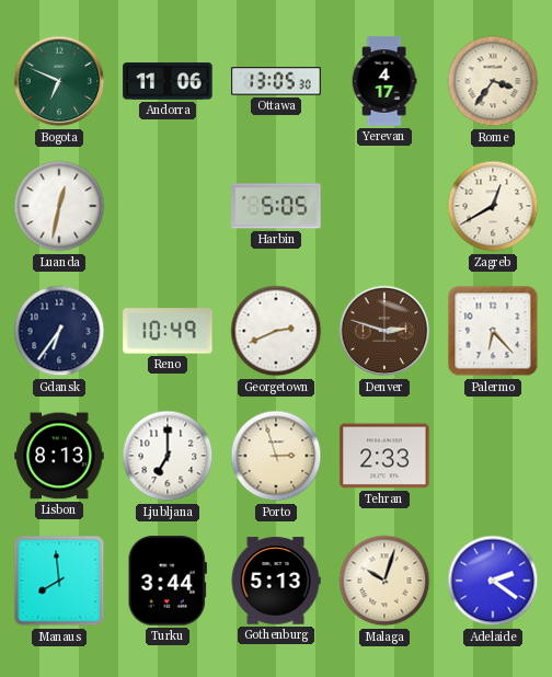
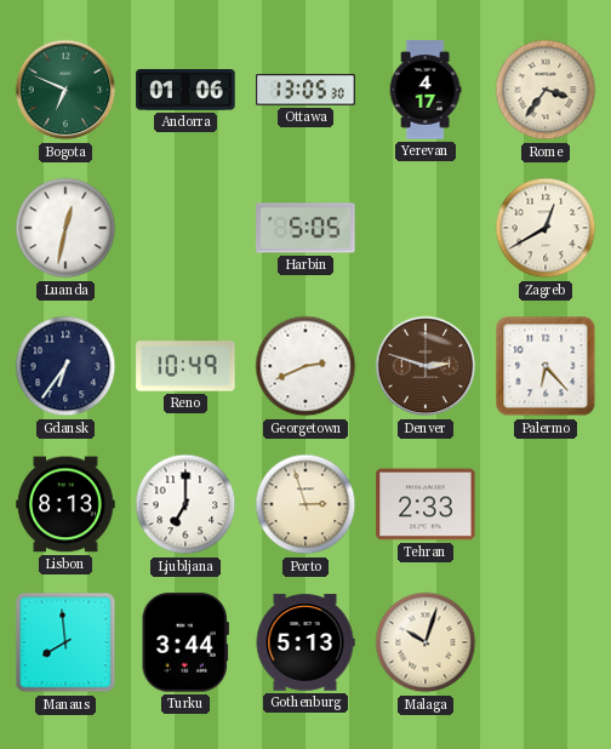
Andorra: 11:06 -> 01:06
Adelaide: 2:21 -> none
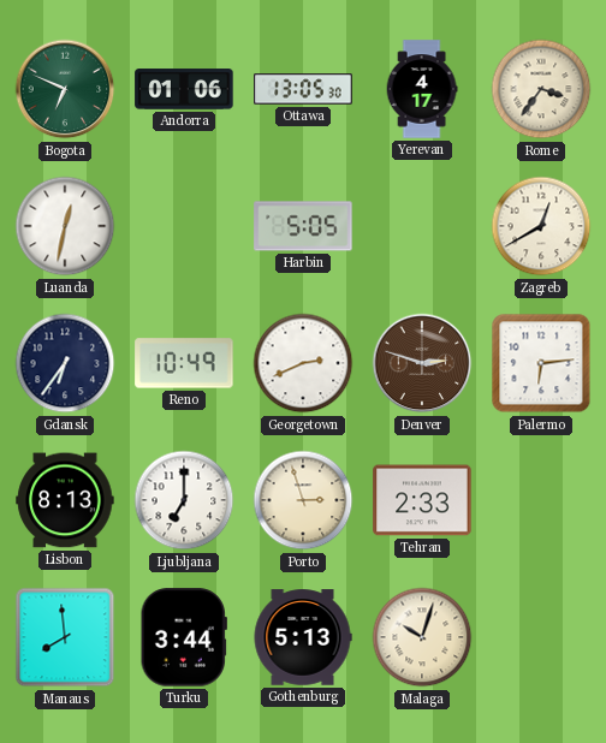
Palermo: 6:23 -> 6:14
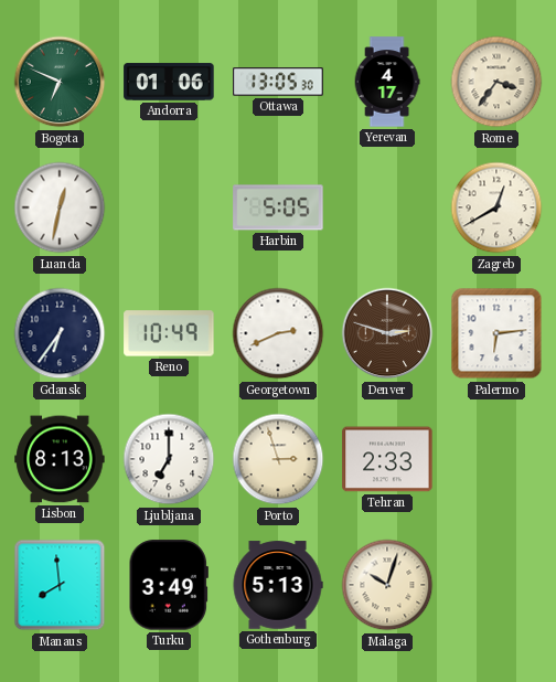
Turku: 3:44 -> 3:49
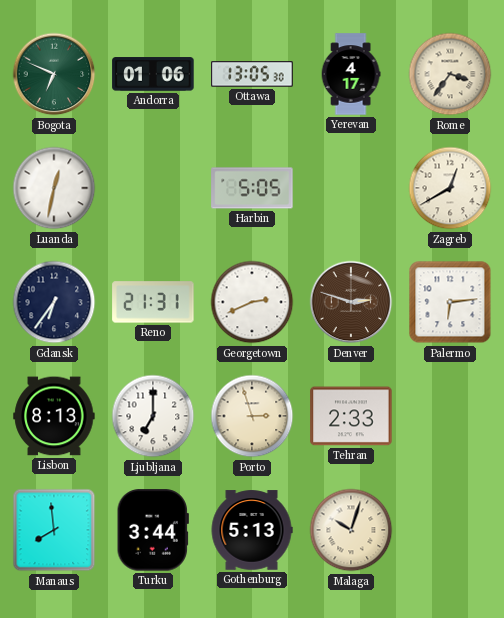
Reno: 10:49 -> 21:31
Turku: 3:49 -> 3:44
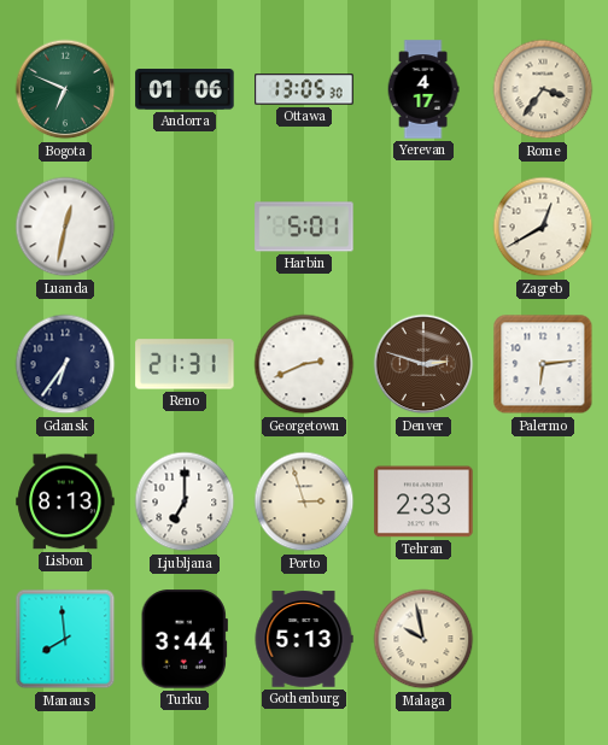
Harbin: 5:05 -> 5:01
Malaga: 10:03 -> 9:58
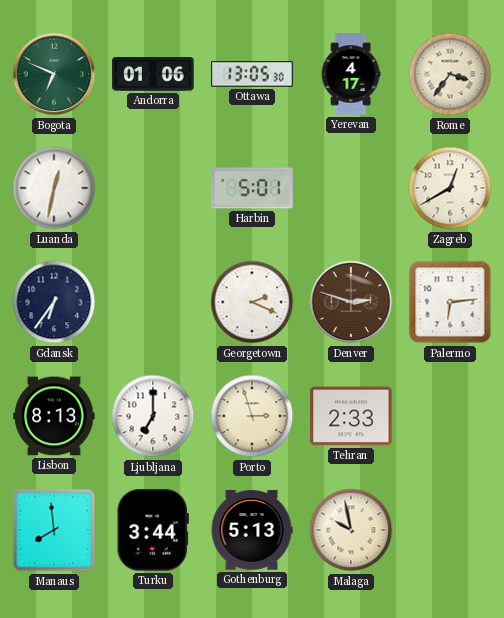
Reno: 21:31 -> none
Georgetown: 2:41 -> 2:19
